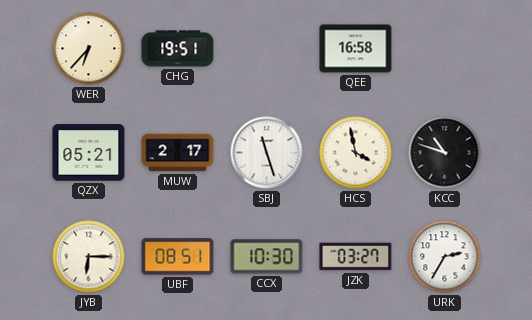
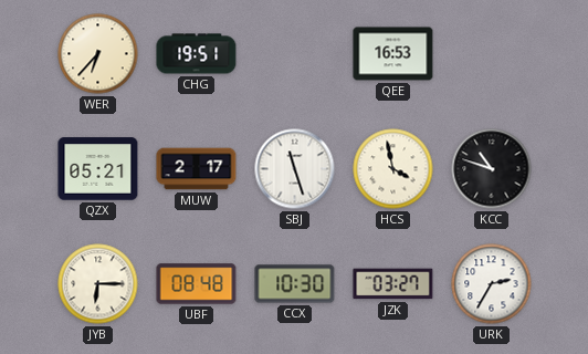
QEE: 16:58 -> 16:53
UBF: 08:51 -> 08:48
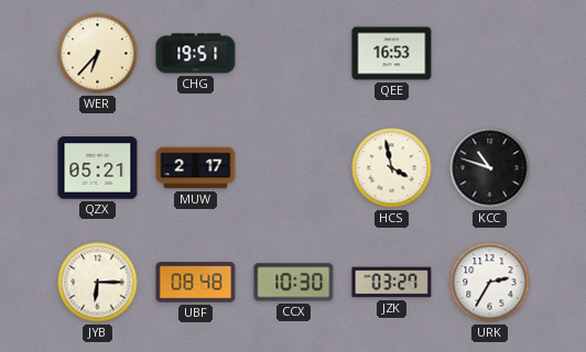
SBJ: 11:27 -> none
